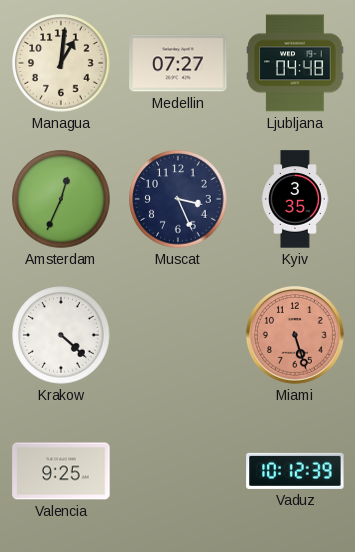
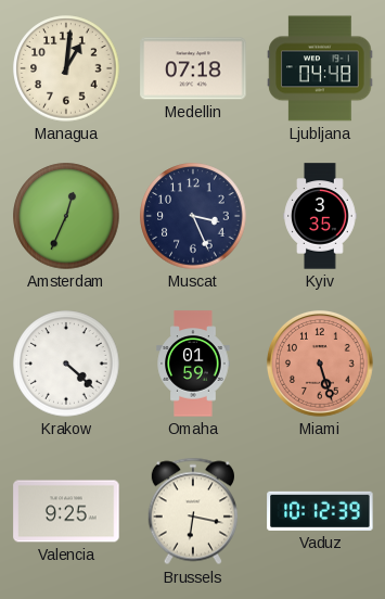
Medellin: 07:27 -> 07:18
Omaha: none -> 01:59
Brussels: none -> 6:17
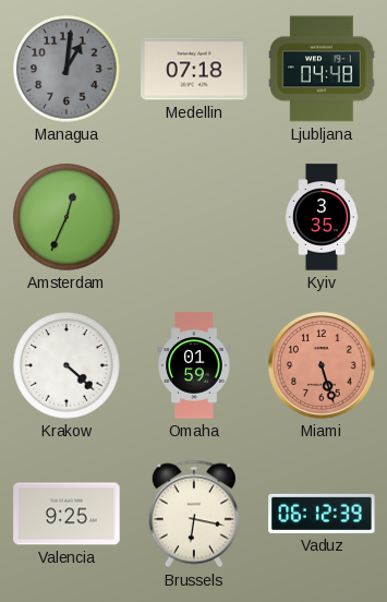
Managua dial: cream -> grey
Muscat: 3:26 -> none
Vaduz: 10:12 -> 06:12
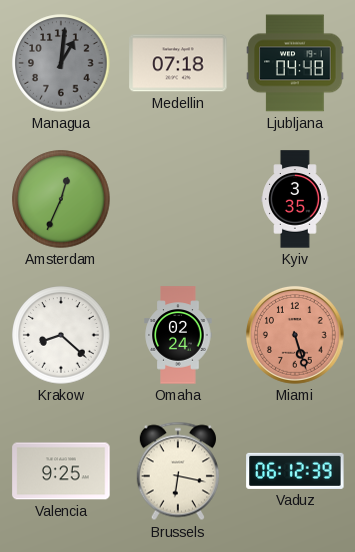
Krakow: 4:22 -> 8:22
Omaha: 01:59 -> 02:24
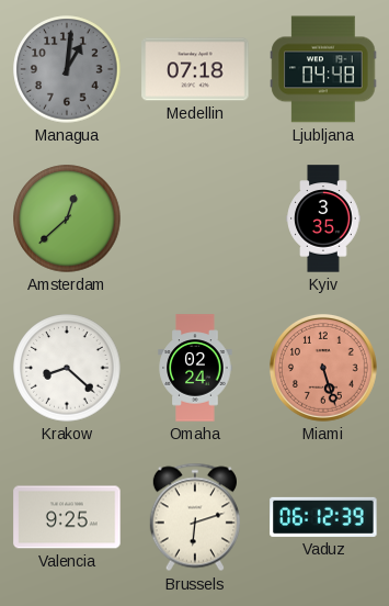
Amsterdam: 12:34 -> 12:38
Brussels: 6:17 -> 6:12
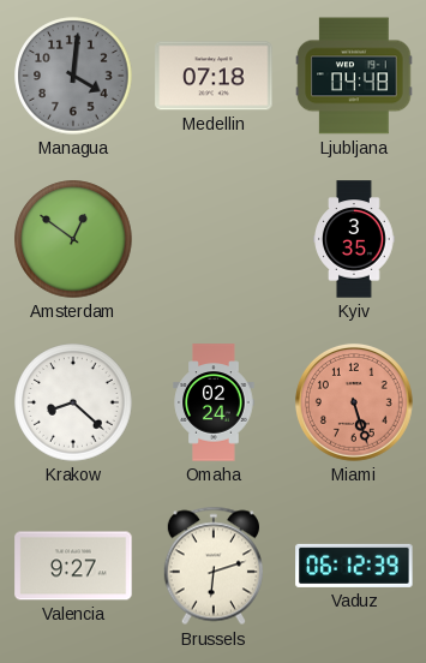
Managua: 1:01 -> 4:01
Amsterdam: 12:38 -> 12:51
Valencia: 9:25 -> 9:27
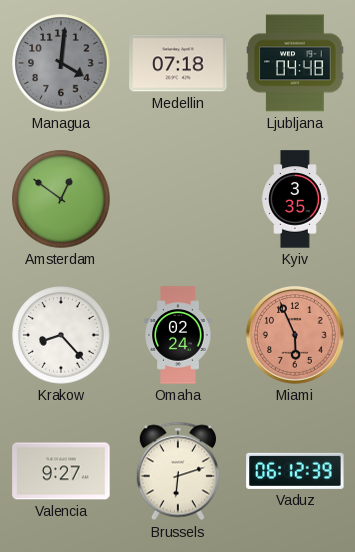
Krakow: 8:22 -> 8:23
Miami: 5:27 -> 5:56
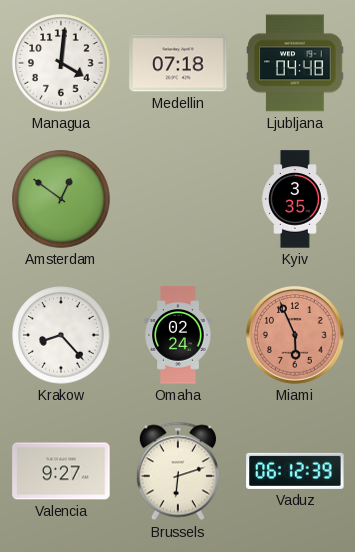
Managua dial: grey -> white
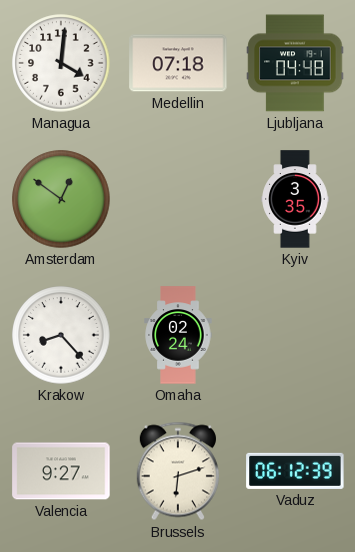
Miami: 5:56 -> none
